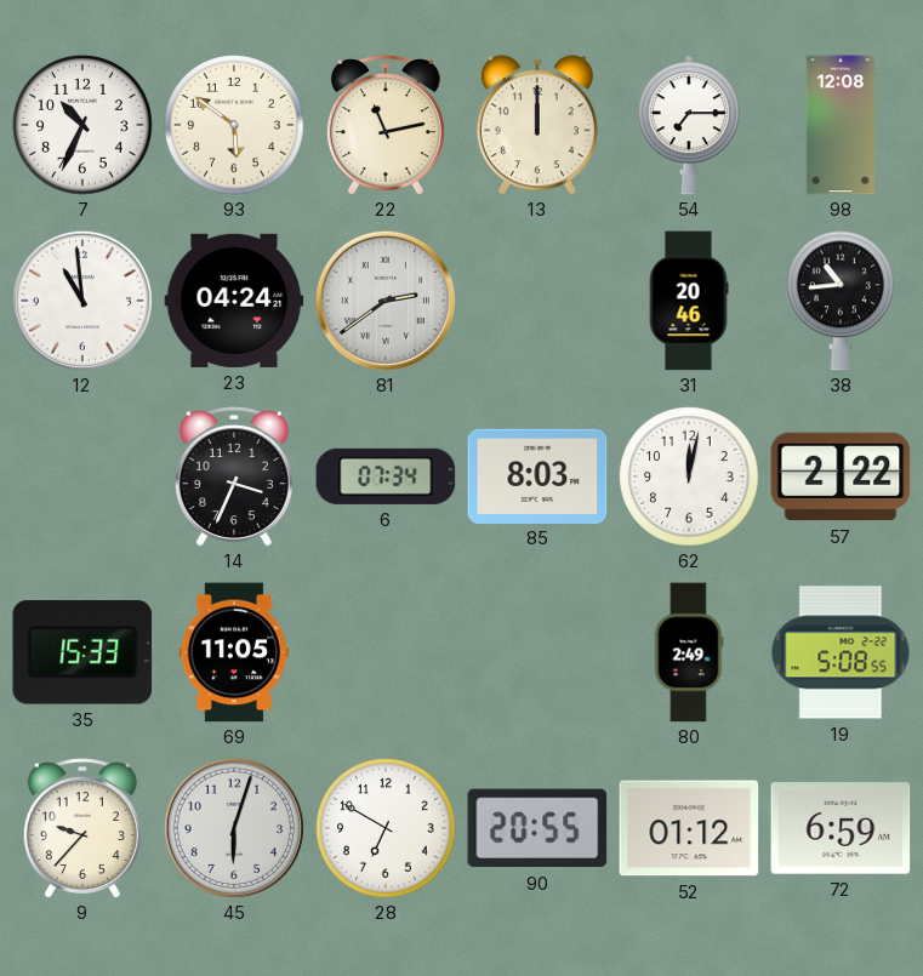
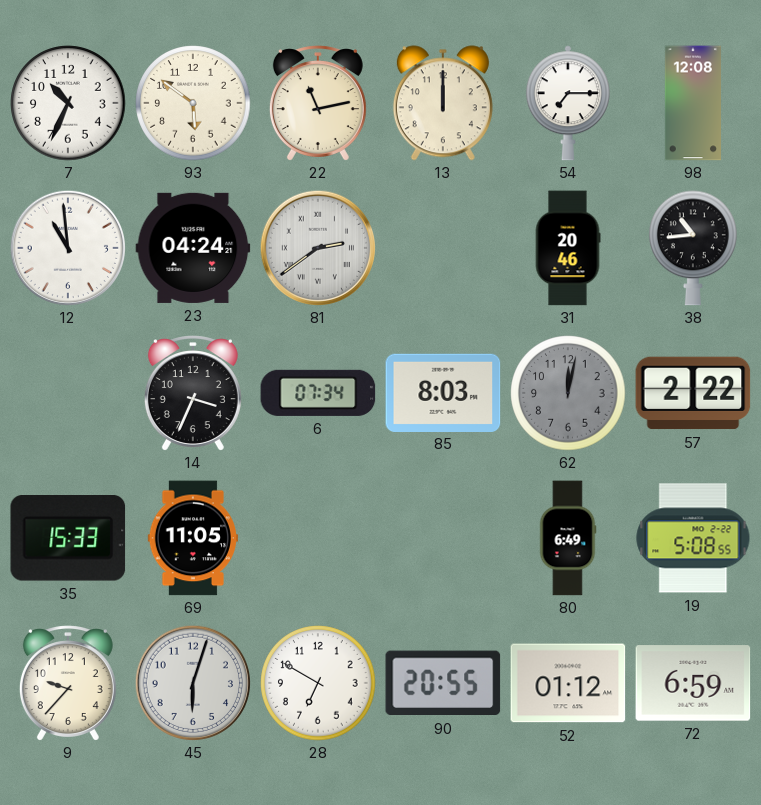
62 dial: white -> grey
80: 2:49 -> 6:49
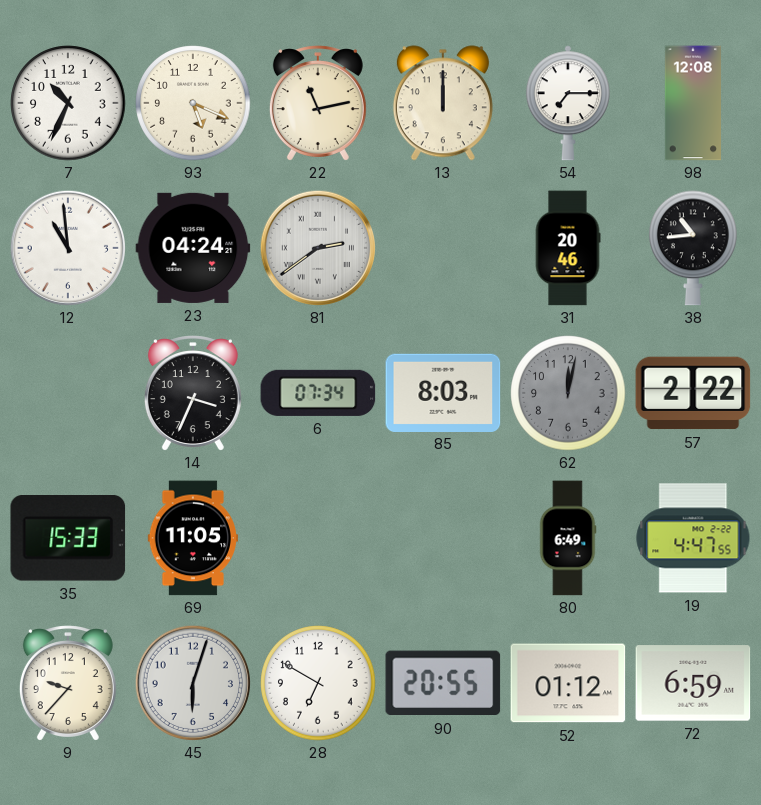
93: 5:51 -> 5:19
19: 5:08 -> 4:47
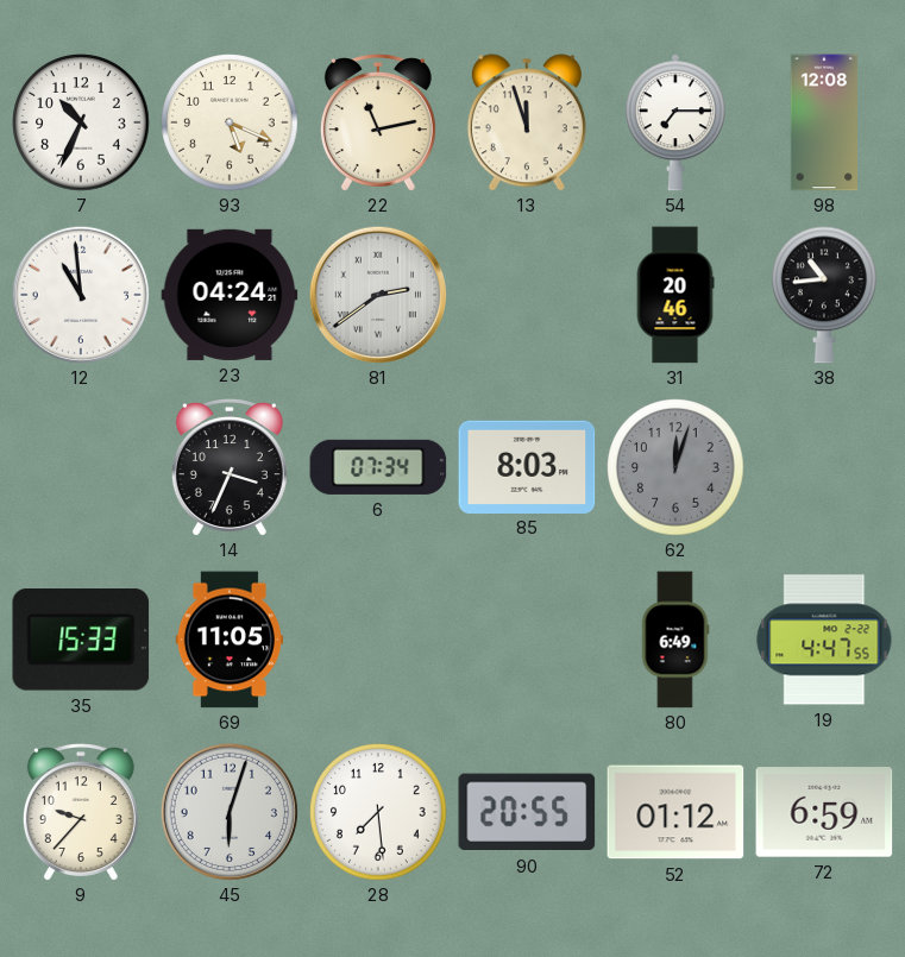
13: 12:00 -> 11:57
62: 12:02 -> 12:03
57: 2:22 -> none
28: 6:50 -> 7:29
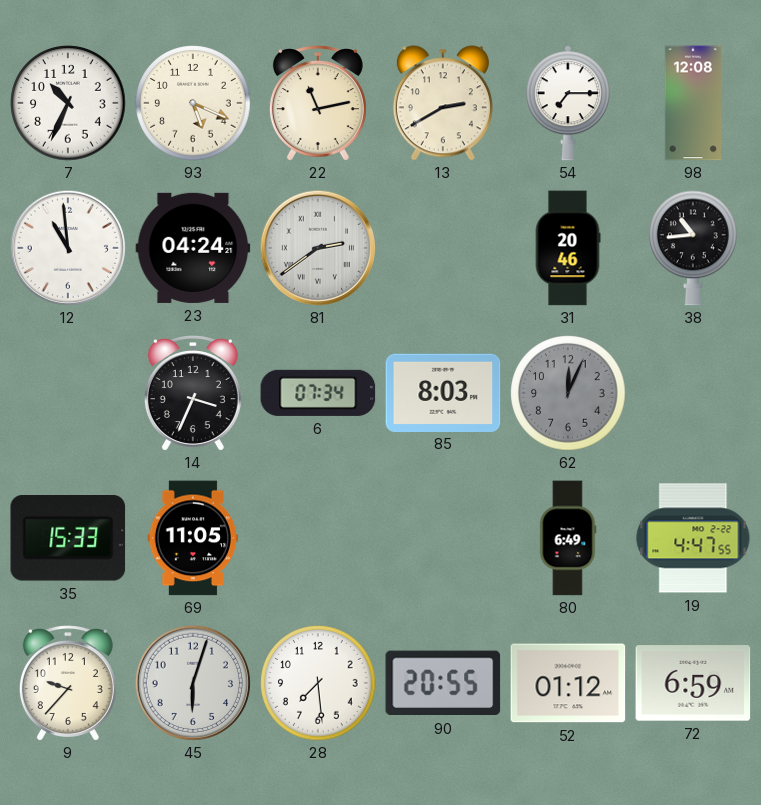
13: 11:57 -> 2:40
62: 12:03 -> 12:04
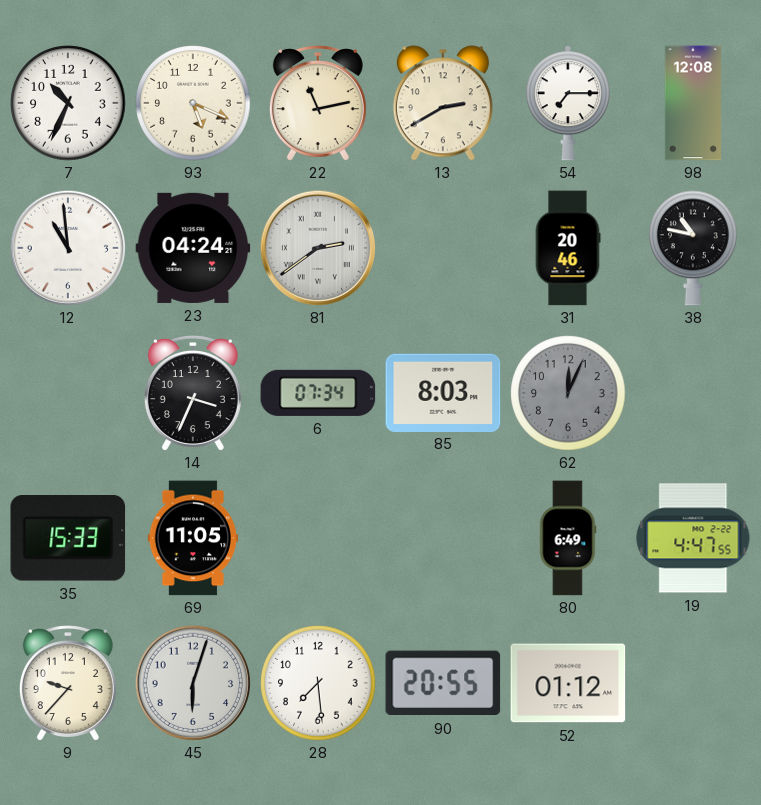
38: 10:44 -> 10:47
72: 6:59 -> none
